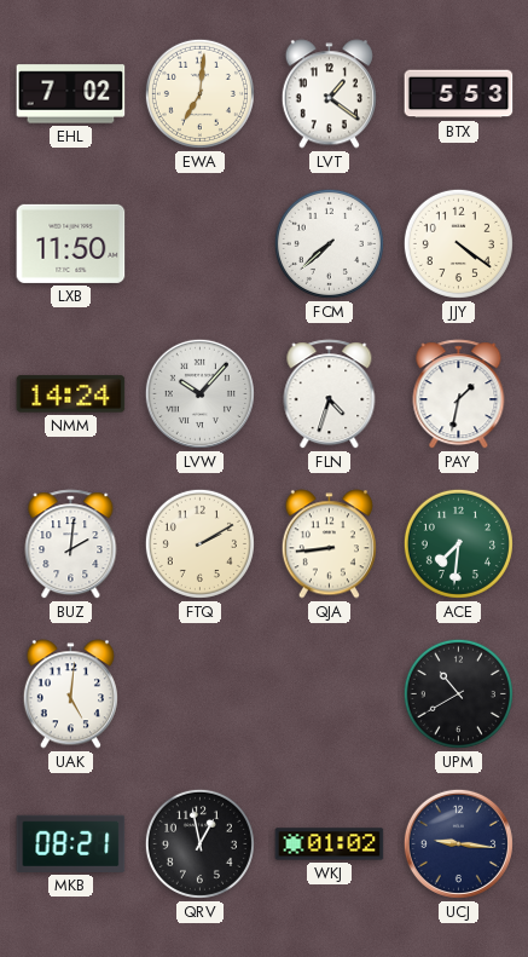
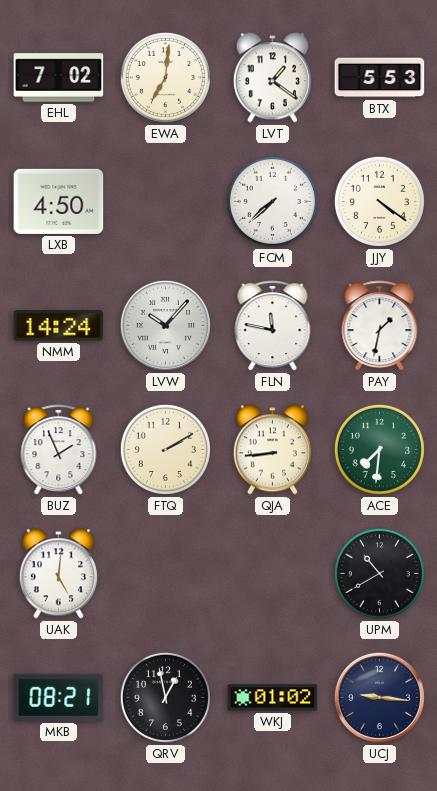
LXB: 11:50 -> 4:50
FLN: 4:33 -> 11:47
BUZ: 2:01 -> 1:56
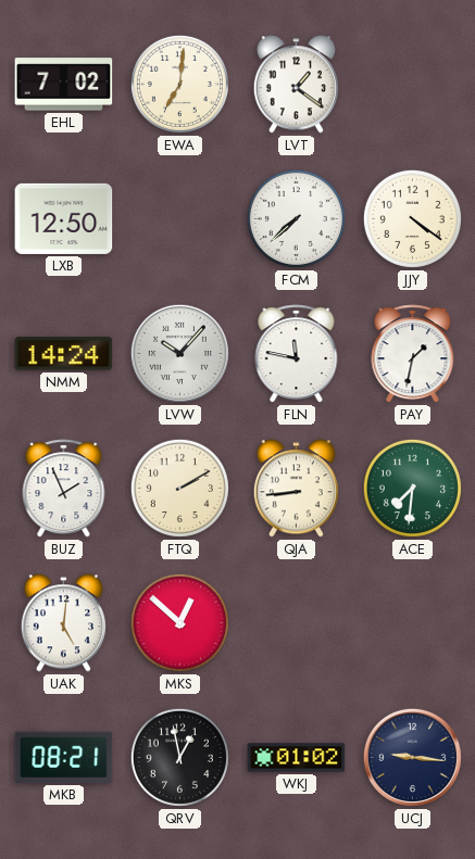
BTX: 5:53 -> none
LXB: 4:50 -> 12:50
MKS: none -> 12:52
UPM: 10:40 -> none
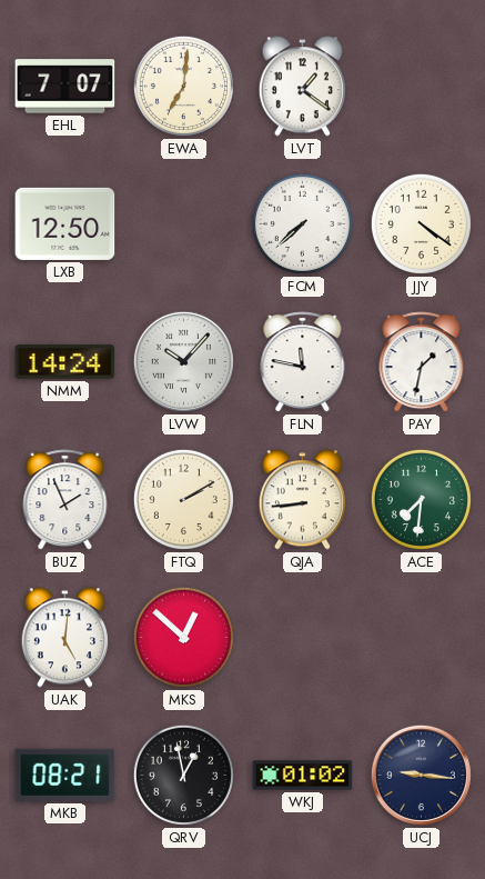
EHL: 7:02 -> 7:07
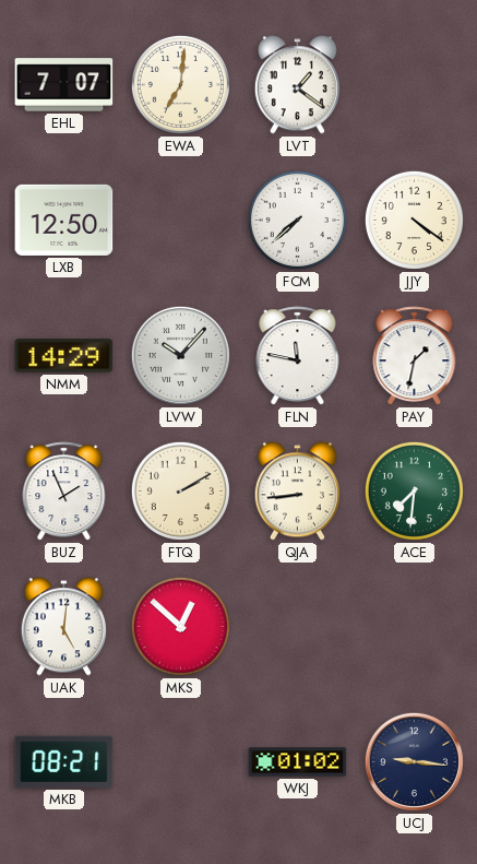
NMM: 14:24 -> 14:29
QRV: 12:58 -> none
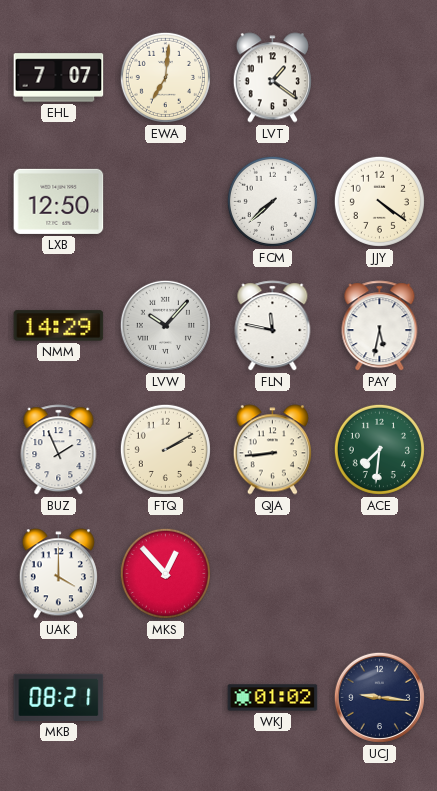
PAY: 1:32 -> 5:32
UAK: 5:01 -> 4:00
MKS: 12:52 -> 12:53
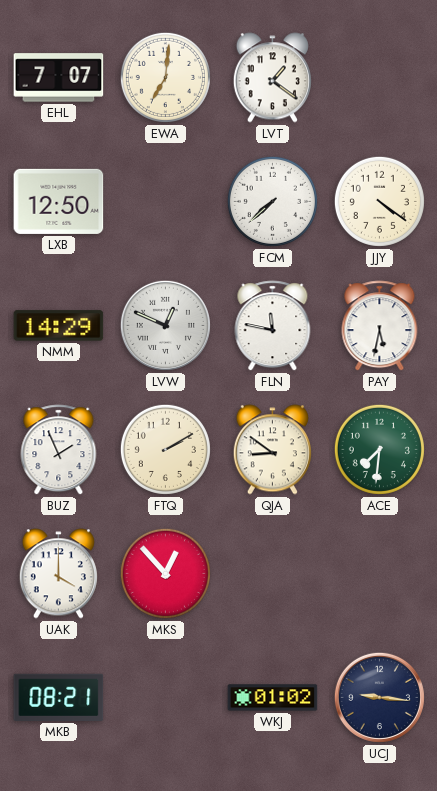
LVW: 10:07 -> 12:49
QJA: 8:44 -> 8:51
